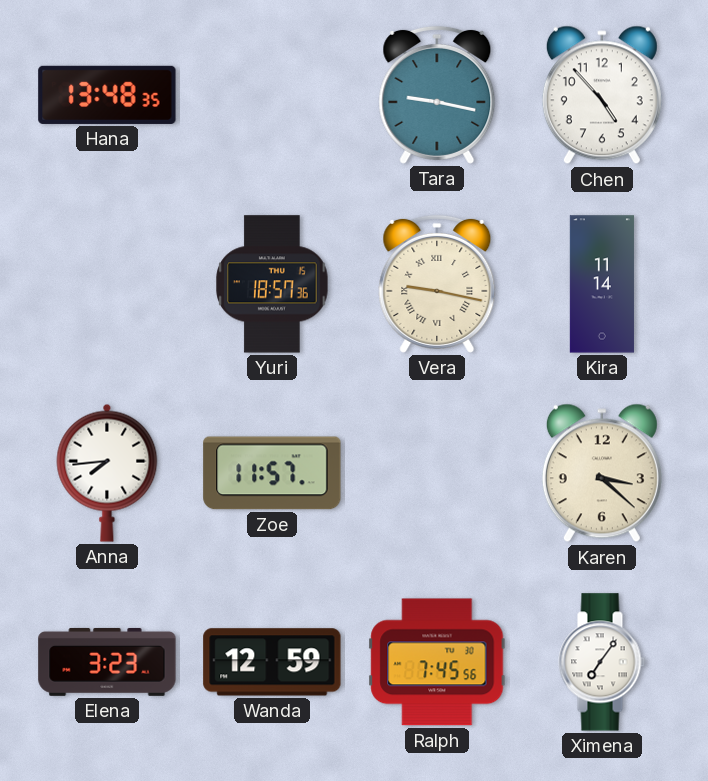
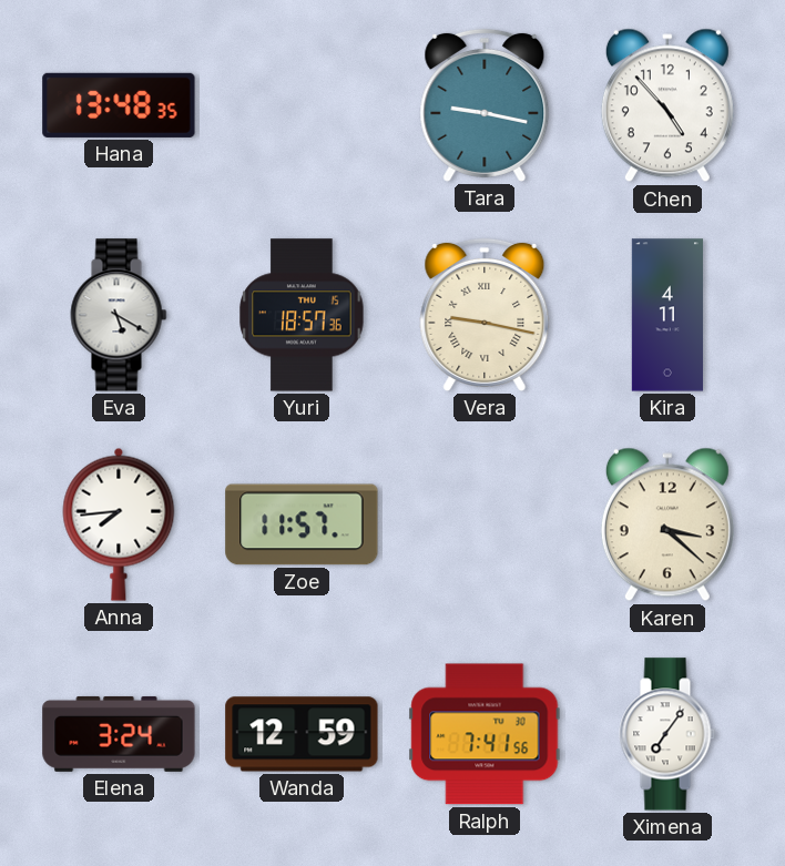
Eva: none -> 5:20
Kira: 11:14 -> 4:11
Elena: 3:23 -> 3:24
Ralph: 7:45 -> 7:41
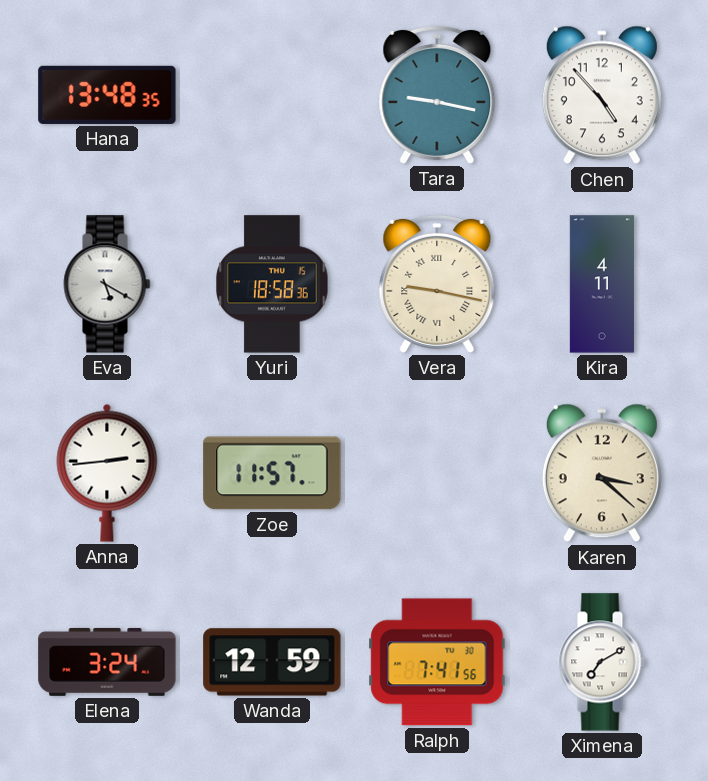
Yuri: 18:57 -> 18:58
Anna: 7:44 -> 2:44
Ximena: 7:06 -> 7:10
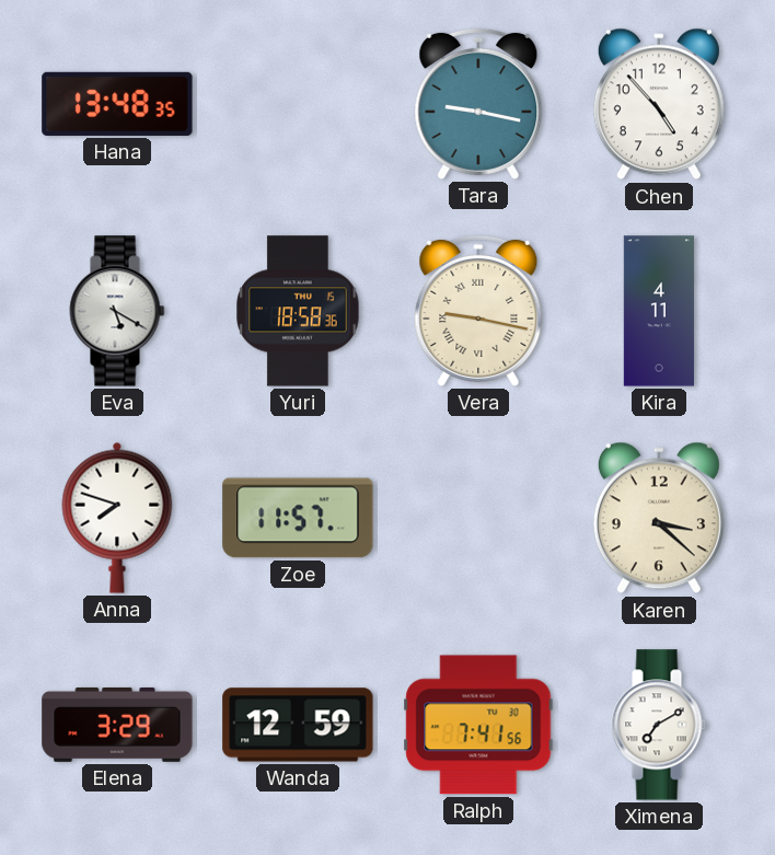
Anna: 2:44 -> 7:48
Elena: 3:24 -> 3:29
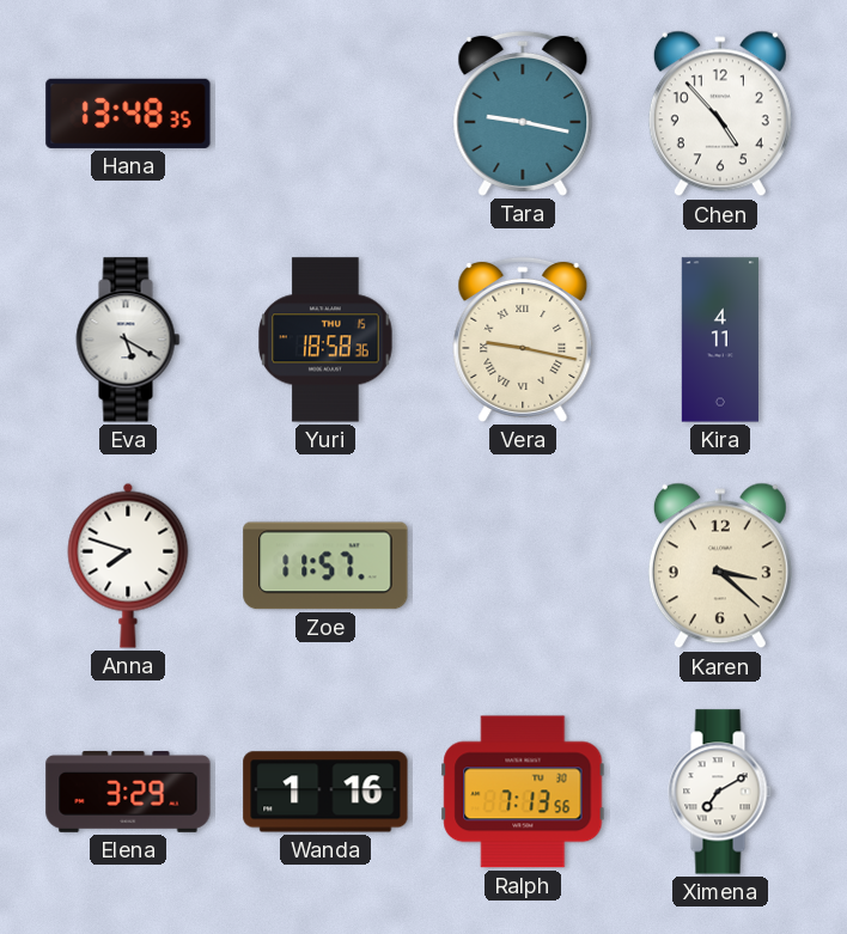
Wanda: 12:59 -> 1:16
Ralph: 7:41 -> 7:13
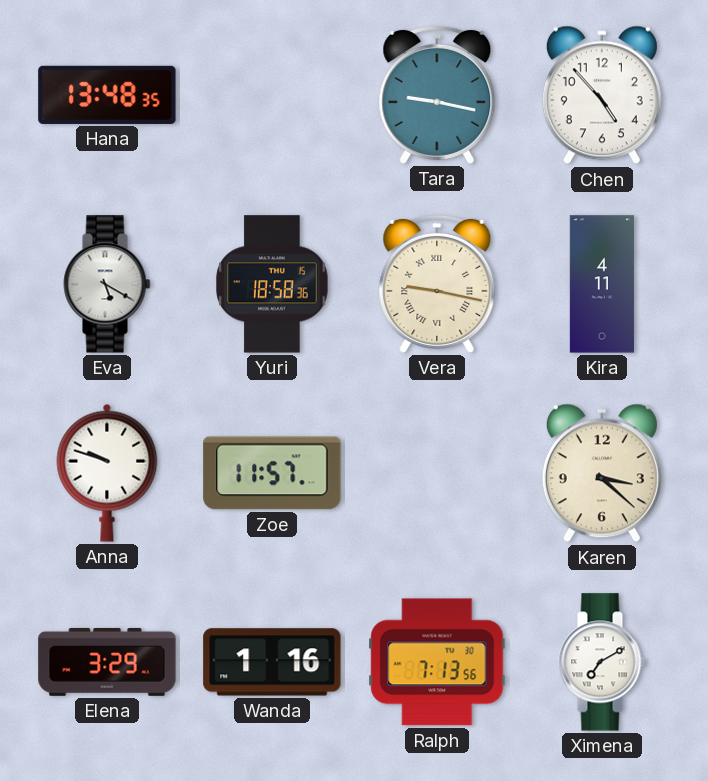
Anna: 7:48 -> 9:48
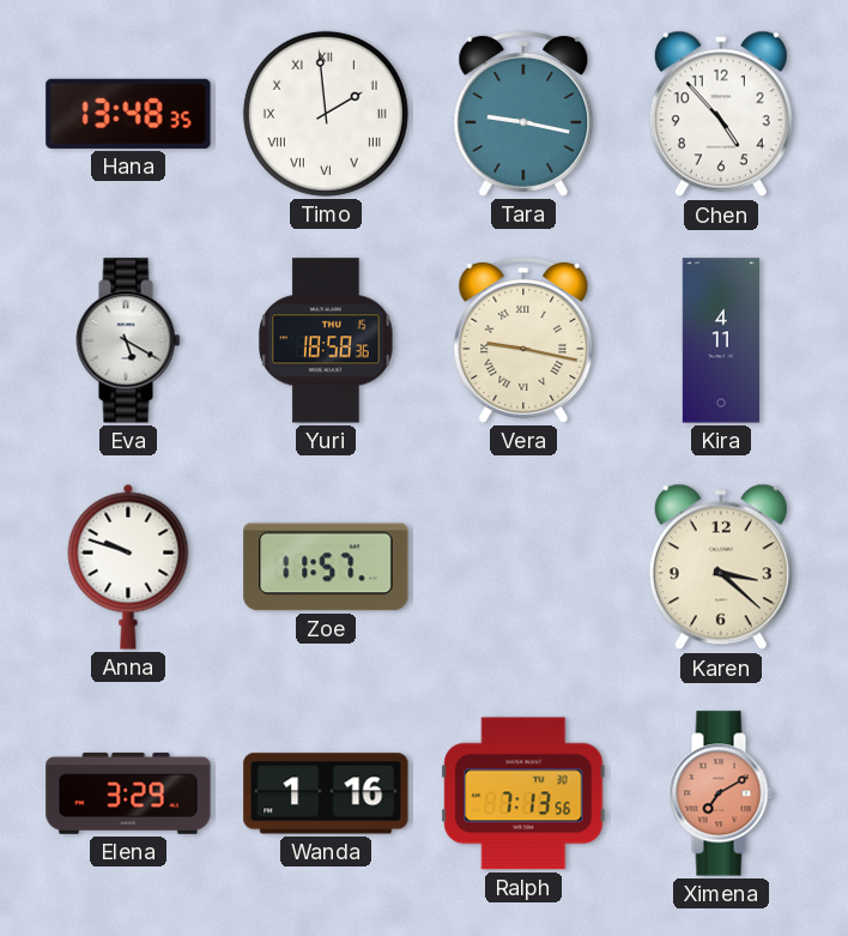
Timo: none -> 1:59
Ximena dial: white -> salmon
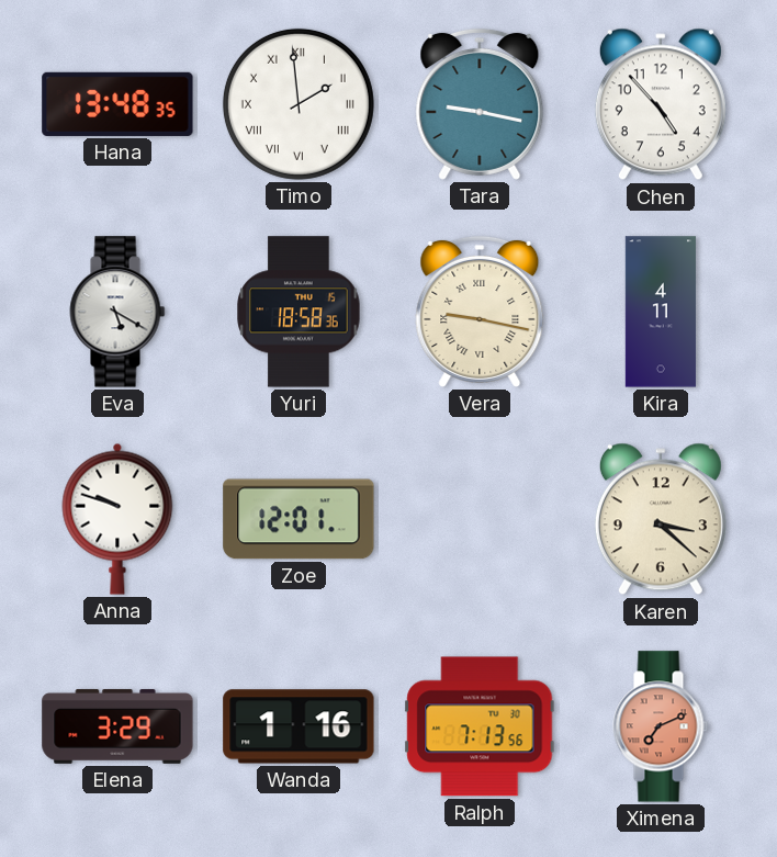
Zoe: 11:57 -> 12:01
Ximena: 7:10 -> 7:11
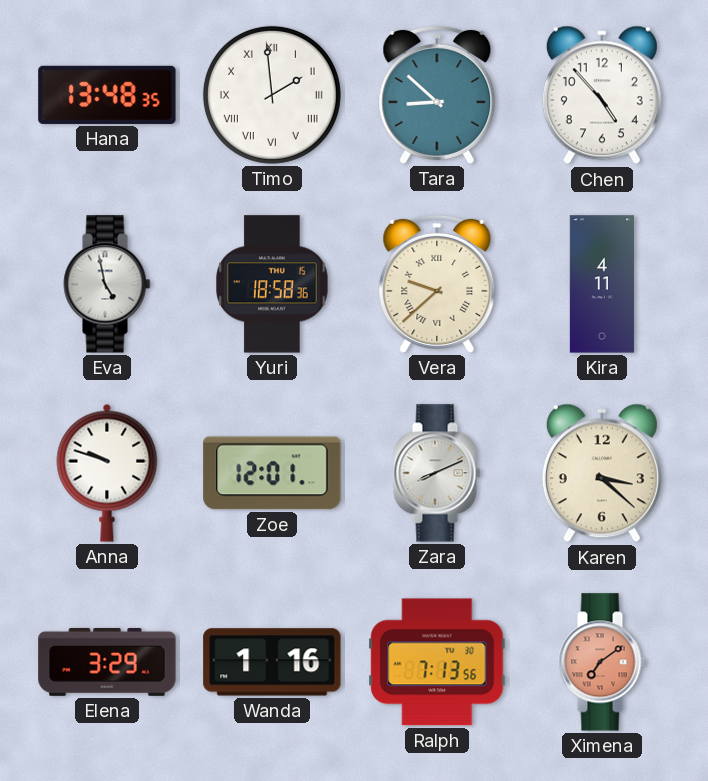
Tara: 9:17 -> 8:52
Eva: 5:20 -> 4:58
Vera: 9:17 -> 9:38
Zara: none -> 8:11
Ximena: 7:11 -> 7:09
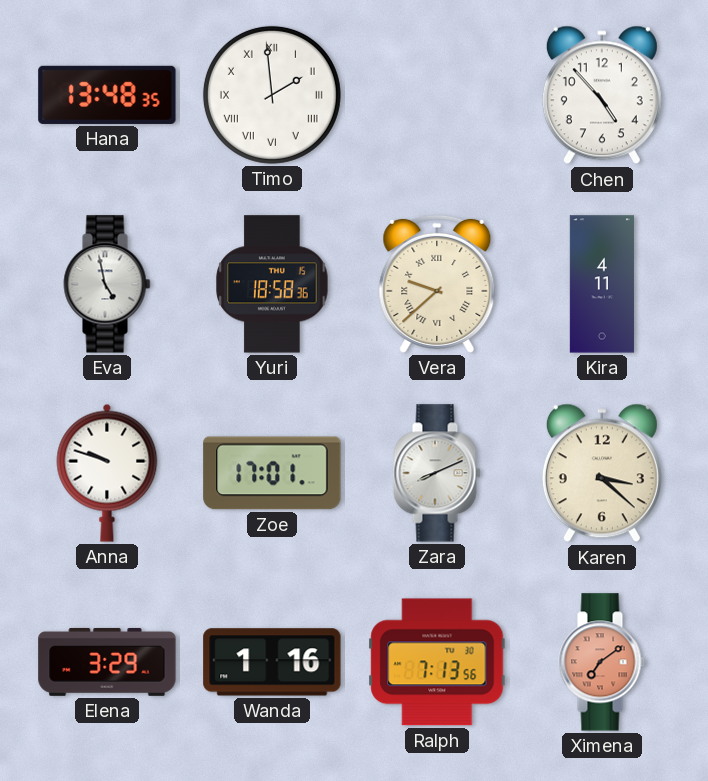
Tara: 8:52 -> none
Zoe: 12:01 -> 17:01
